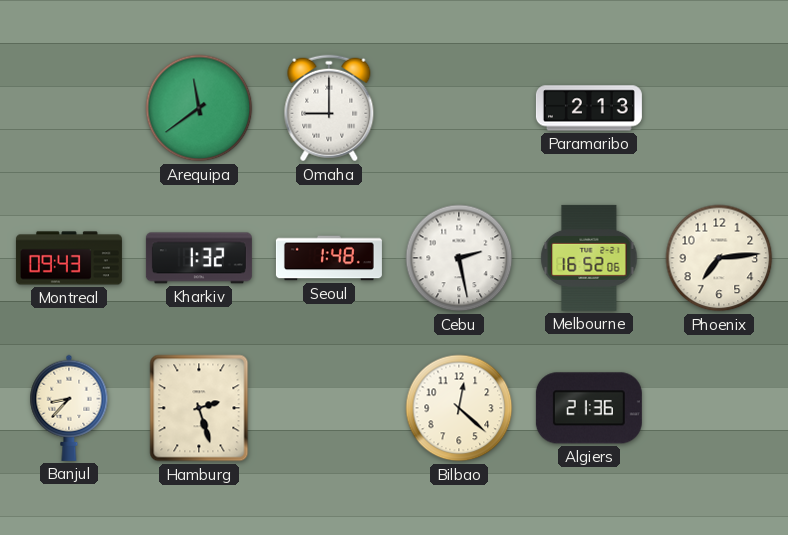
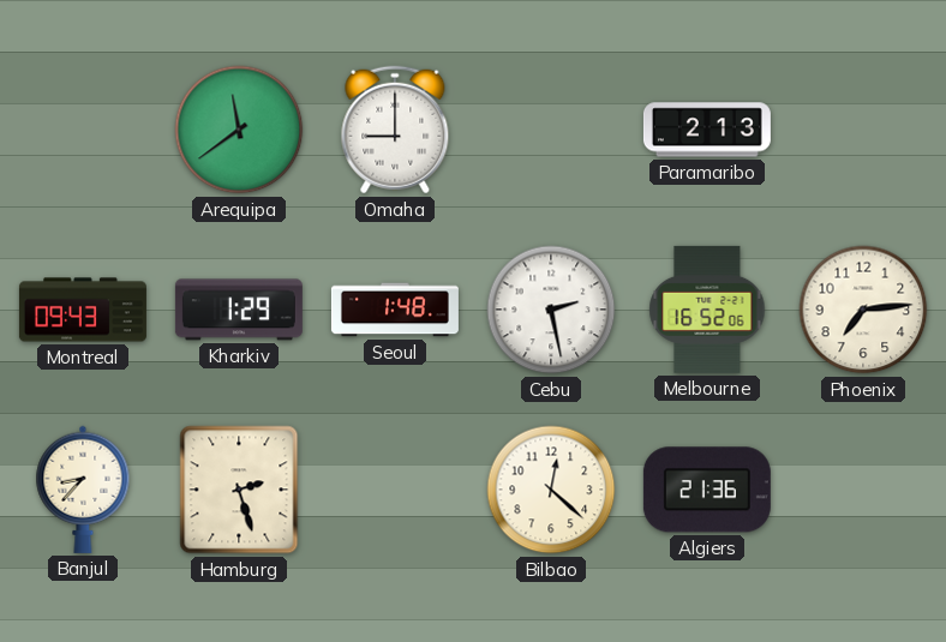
Kharkiv: 1:32 -> 1:29
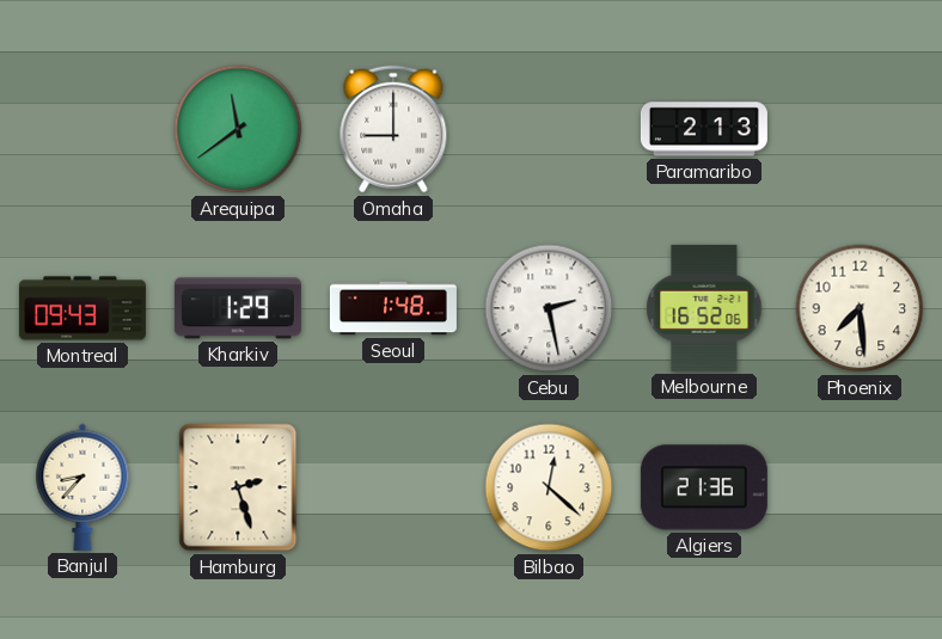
Phoenix: 7:14 -> 7:29
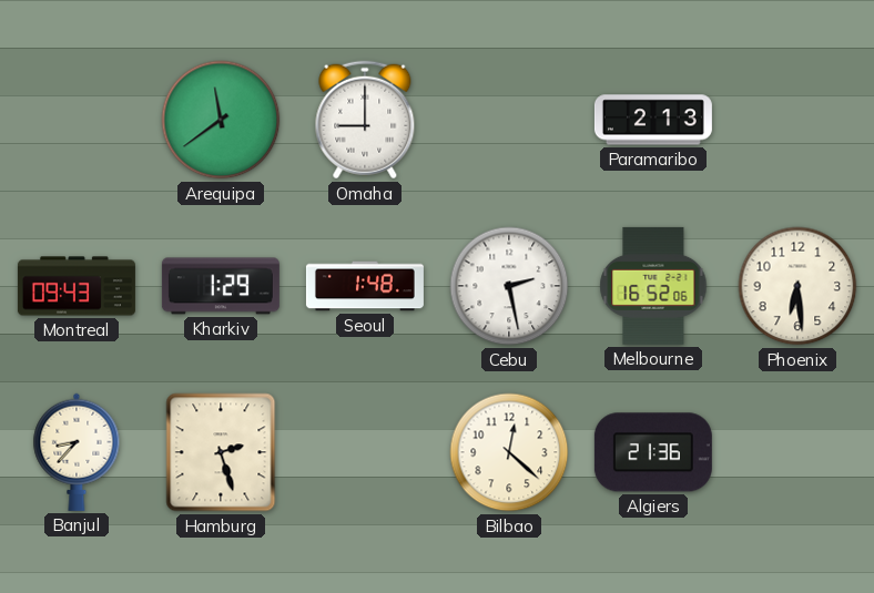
Phoenix: 7:29 -> 6:29
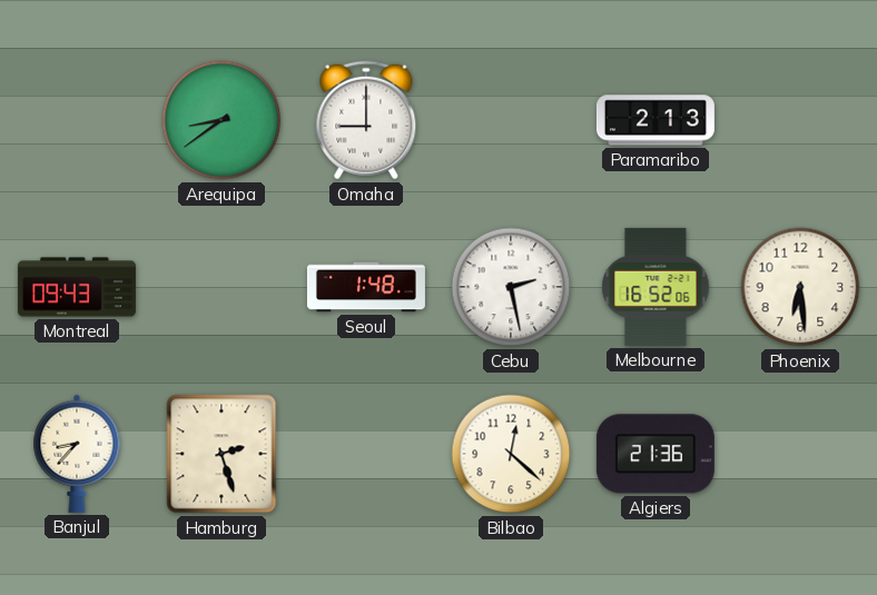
Arequipa: 11:39 -> 8:39
Kharkiv: 1:29 -> none
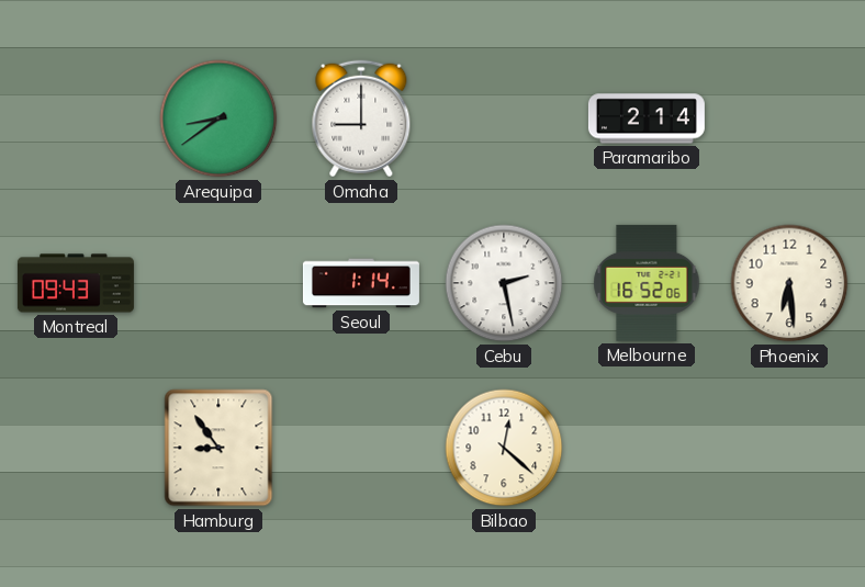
Paramaribo: 2:13 -> 2:14
Seoul: 1:48 -> 1:14
Banjul: 8:37 -> none
Hamburg: 2:27 -> 8:54
Algiers: 21:36 -> none
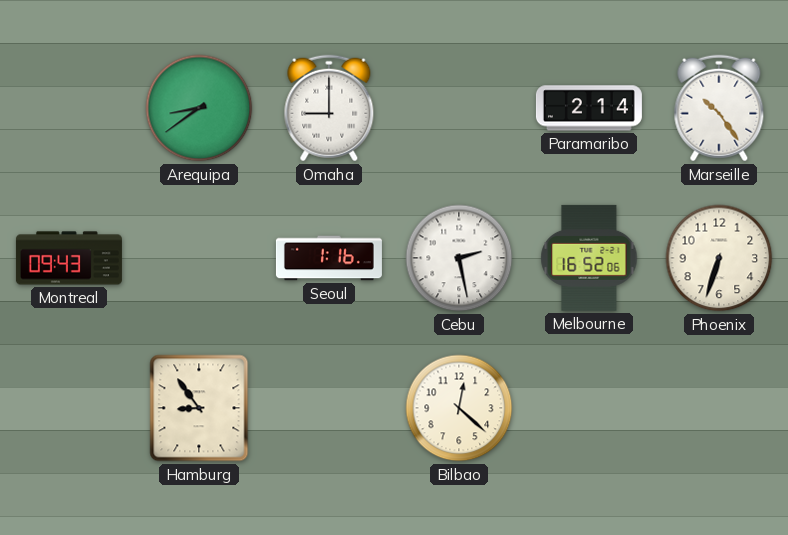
Marseille: none -> 10:24
Seoul: 1:14 -> 1:16
Phoenix: 6:29 -> 6:33
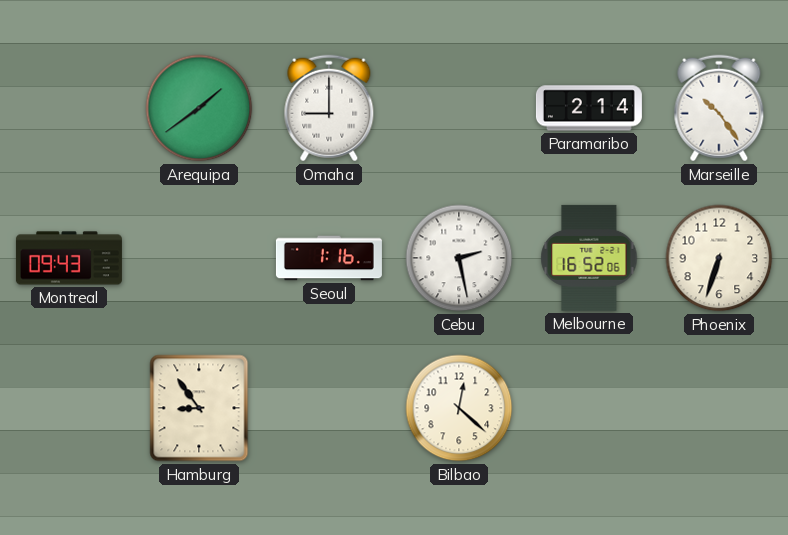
Arequipa: 8:39 -> 1:39
